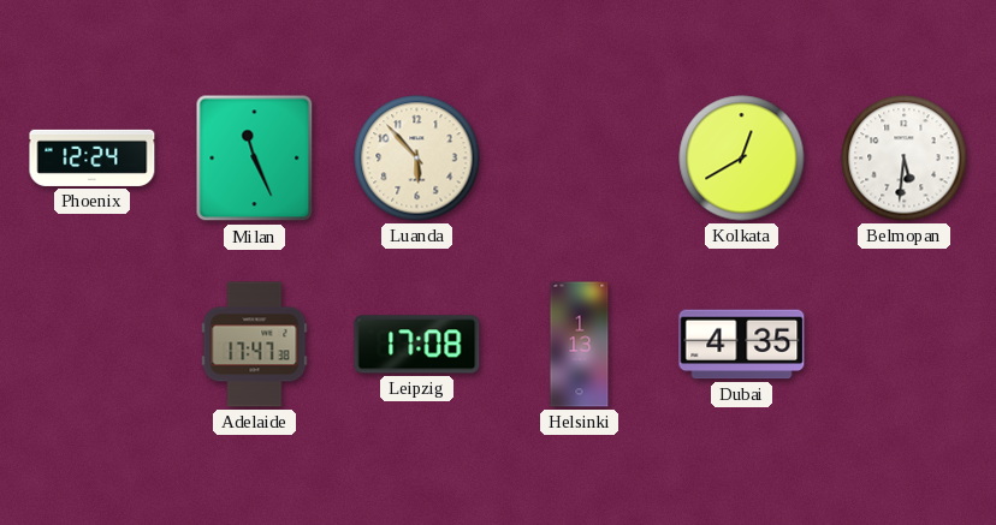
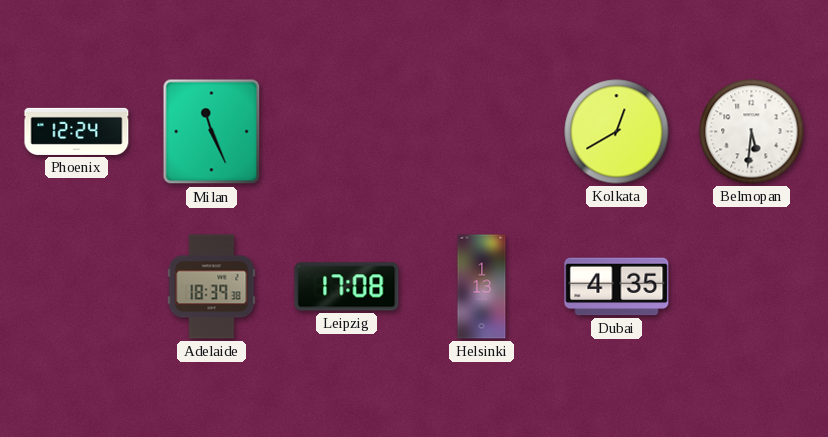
Luanda: 5:53 -> none
Adelaide: 17:47 -> 18:39
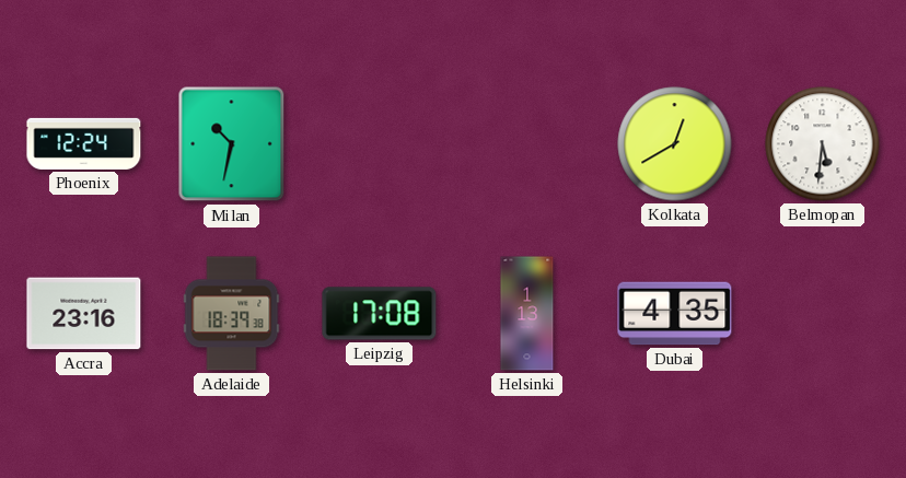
Milan: 11:26 -> 10:32
Accra: none -> 23:16
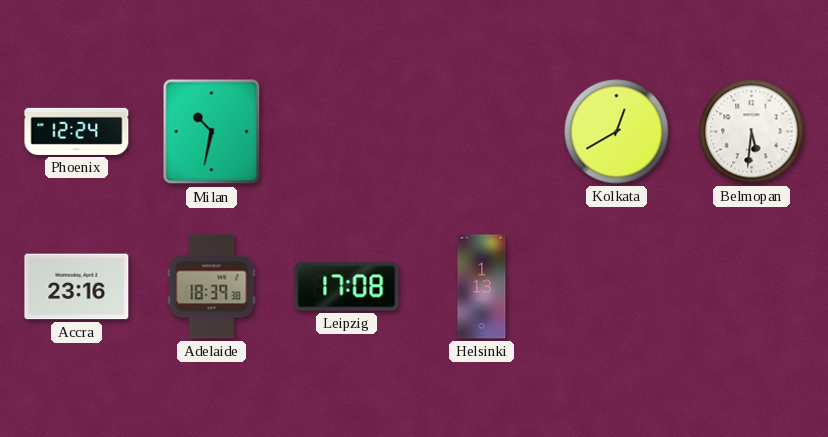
Dubai: 4:35 -> none
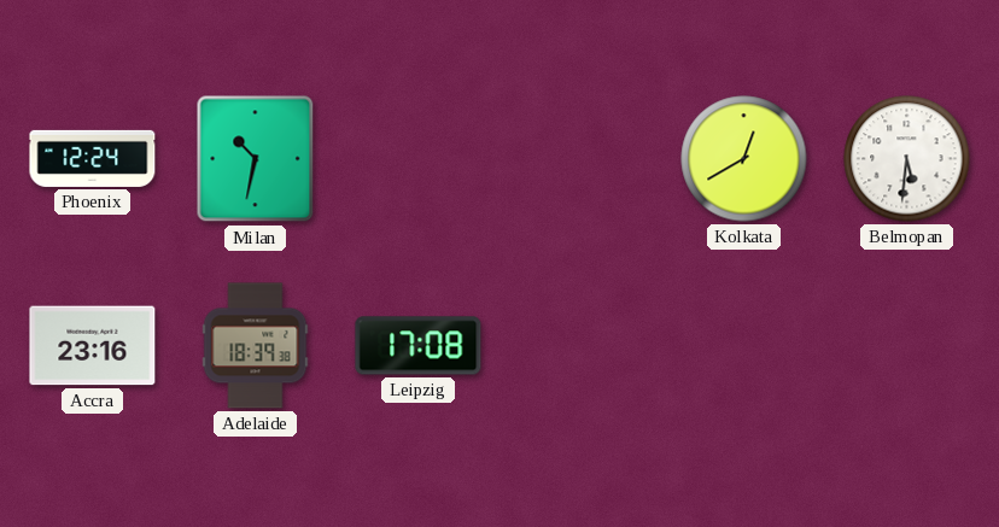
Helsinki: 1:13 -> none
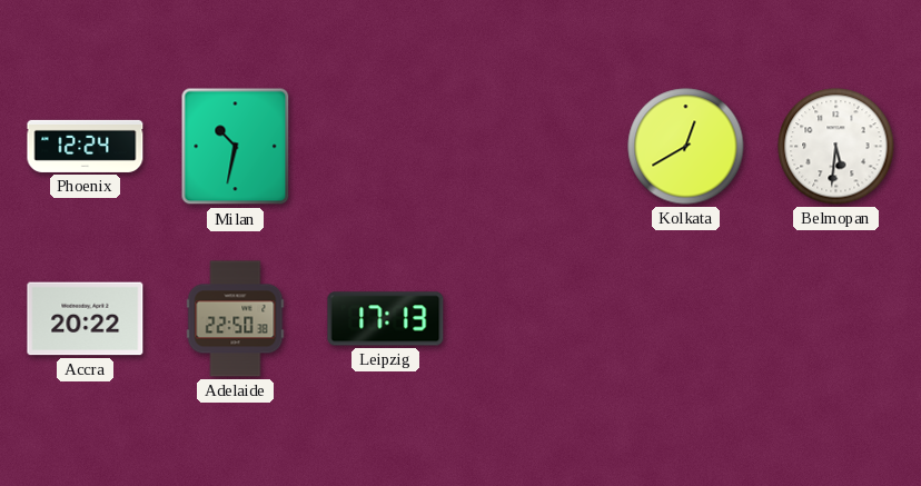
Accra: 23:16 -> 20:22
Adelaide: 18:39 -> 22:50
Leipzig: 17:08 -> 17:13
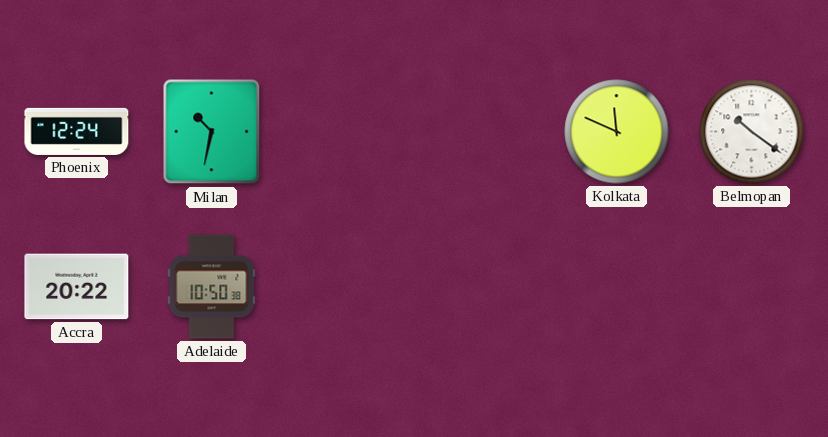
Kolkata: 12:40 -> 11:49
Belmopan: 5:31 -> 10:21
Adelaide: 22:50 -> 10:50
Leipzig: 17:13 -> none
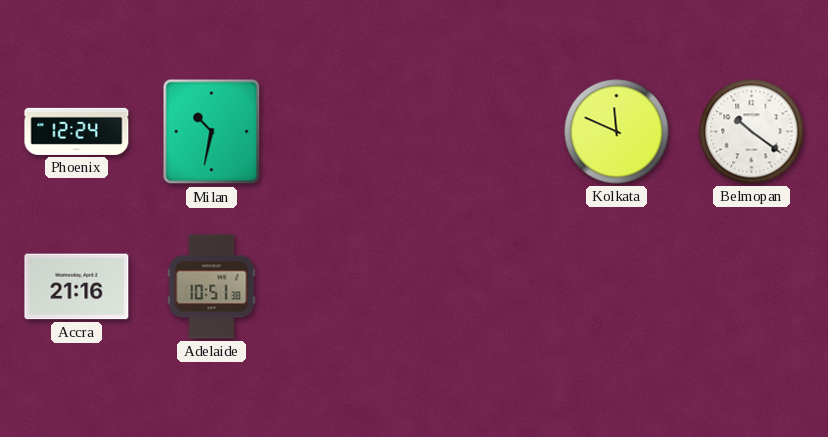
Accra: 20:22 -> 21:16
Adelaide: 10:50 -> 10:51
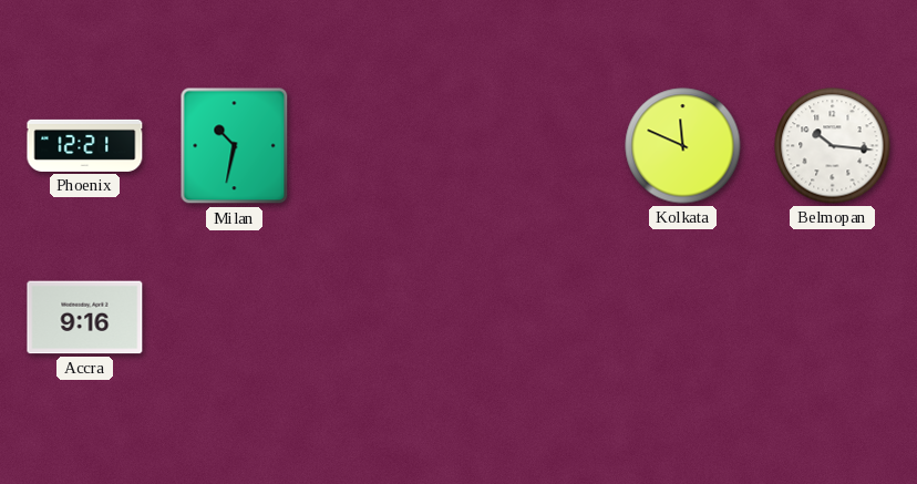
Phoenix: 12:24 -> 12:21
Belmopan: 10:21 -> 10:16
Accra: 21:16 -> 9:16
Adelaide: 10:51 -> none
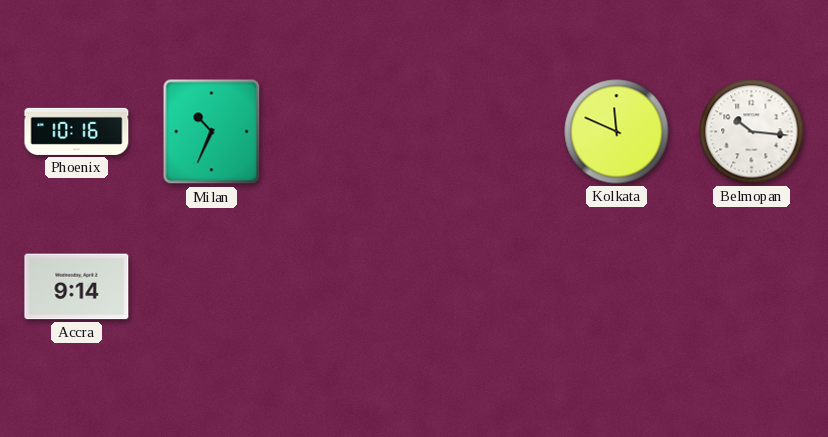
Phoenix: 12:21 -> 10:16
Milan: 10:32 -> 10:34
Accra: 9:16 -> 9:14
